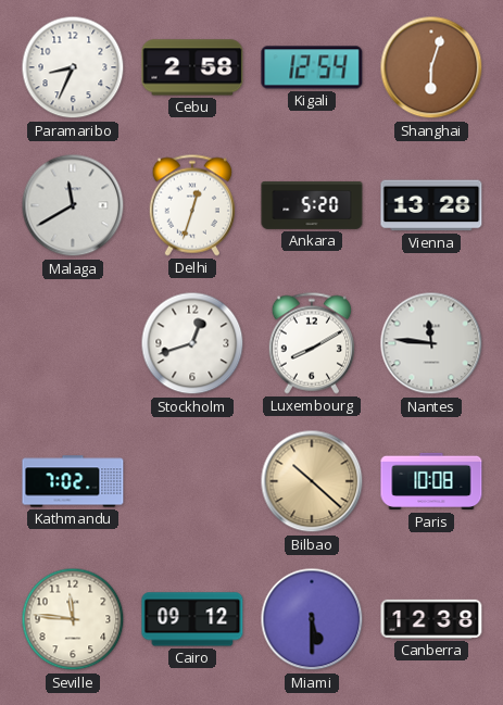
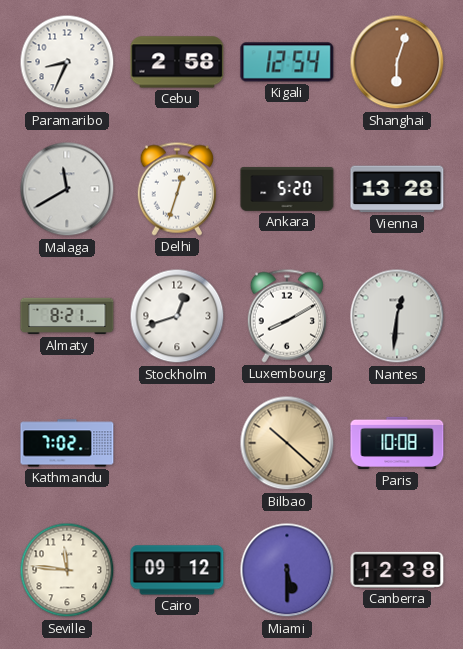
Almaty: none -> 8:21
Nantes: 11:46 -> 12:31
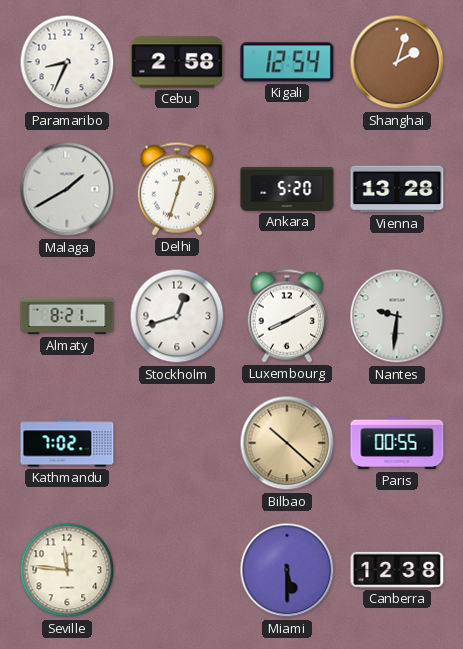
Shanghai: 6:03 -> 2:03
Malaga: 11:40 -> 1:40
Nantes: 12:31 -> 9:31
Paris: 10:08 -> 00:55
Cairo: 09:12 -> none
